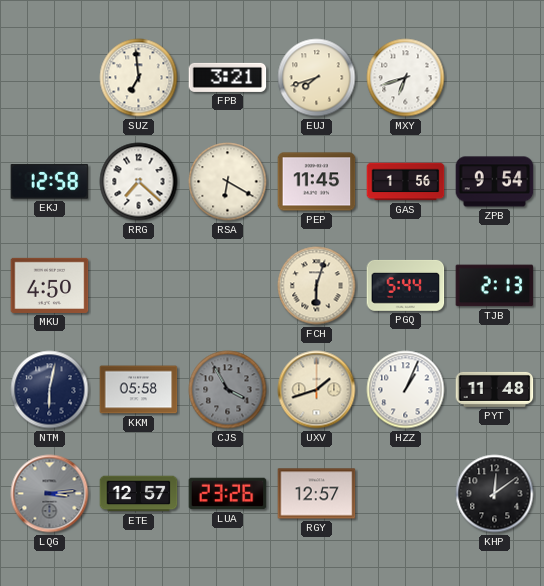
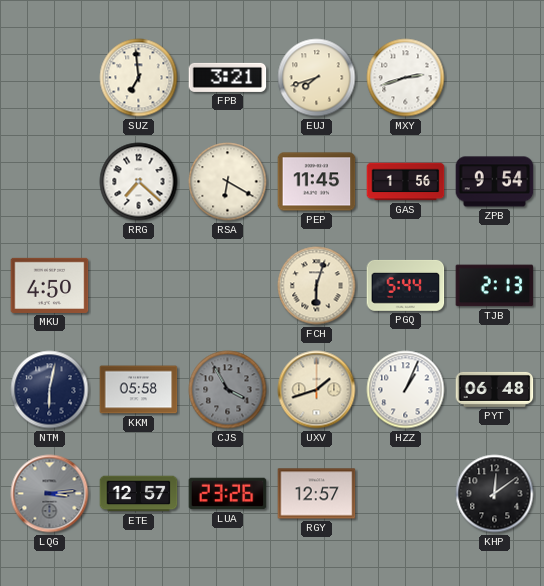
MXY: 6:42 -> 2:42
EKJ: 12:58 -> none
PYT: 11:48 -> 06:48
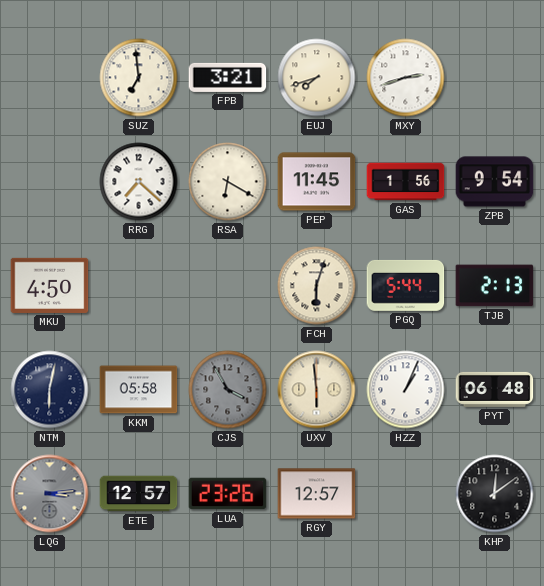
UXV: 1:42 -> 5:59
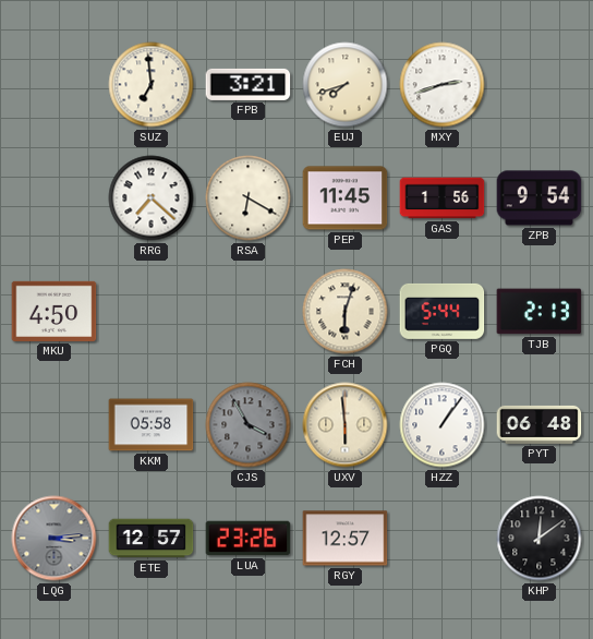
NTM: 6:02 -> none
HZZ: 1:04 -> 1:06
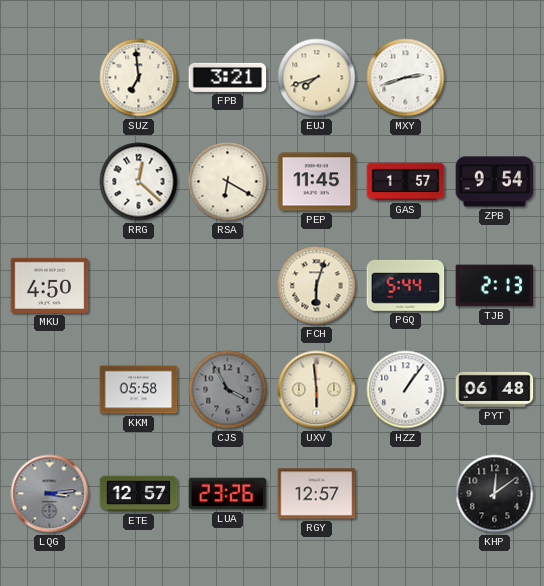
RRG: 7:22 -> 12:22
GAS: 1:56 -> 1:57
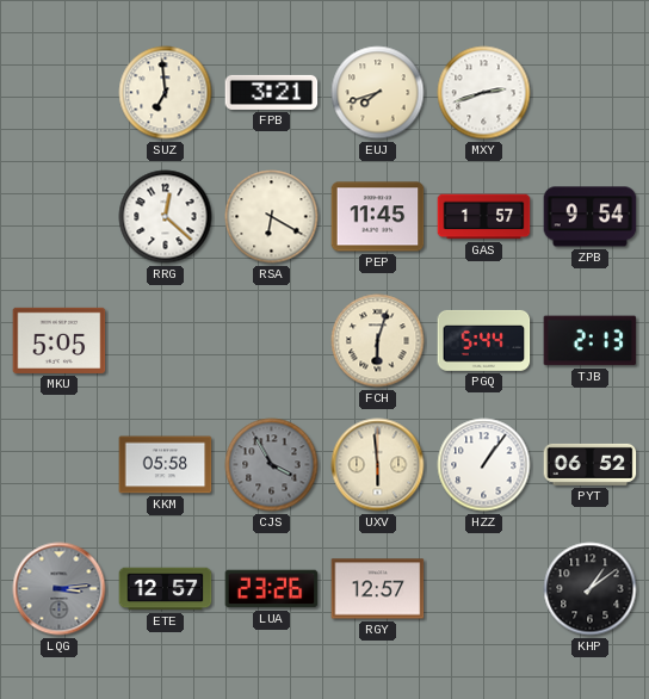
MKU: 4:50 -> 5:05
PYT: 06:48 -> 06:52
KHP: 12:09 -> 1:09
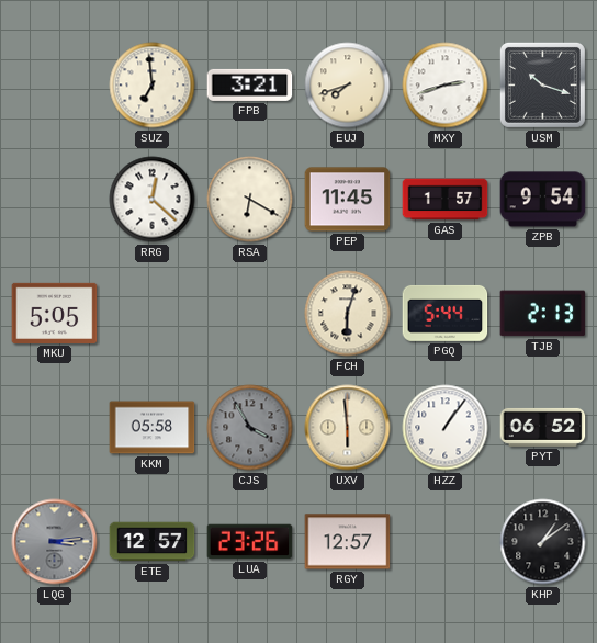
USM: none -> 10:18
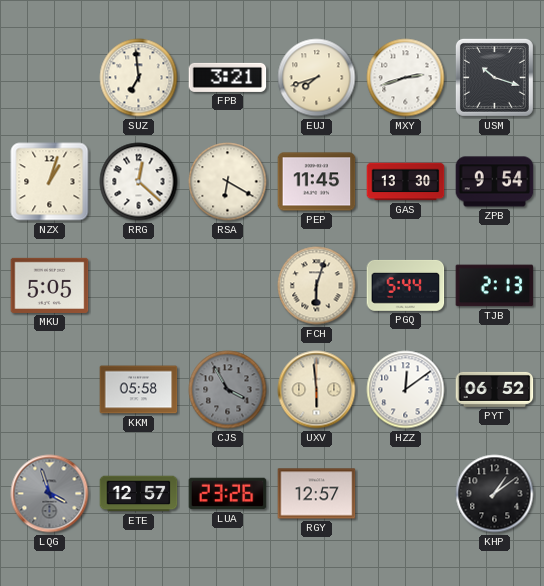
NZX: none -> 1:03
GAS: 1:57 -> 13:30
HZZ: 1:06 -> 12:09
LQG: 3:14 -> 3:57
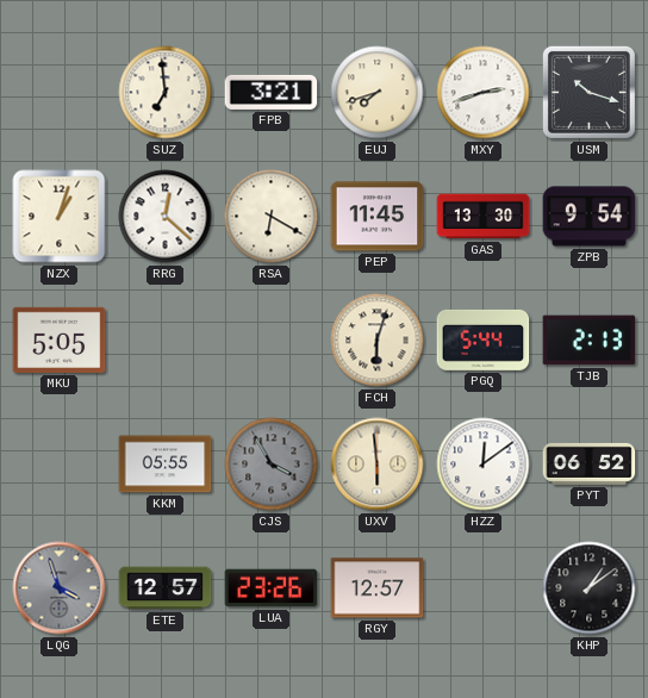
KKM: 05:58 -> 05:55
